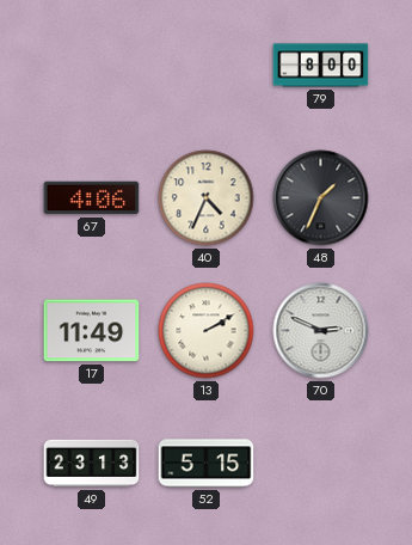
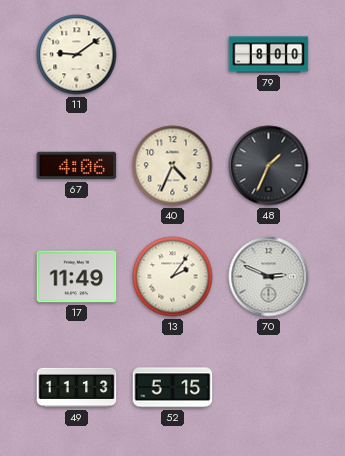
11: none -> 9:09
13: 2:10 -> 2:06
49: 23:13 -> 11:13
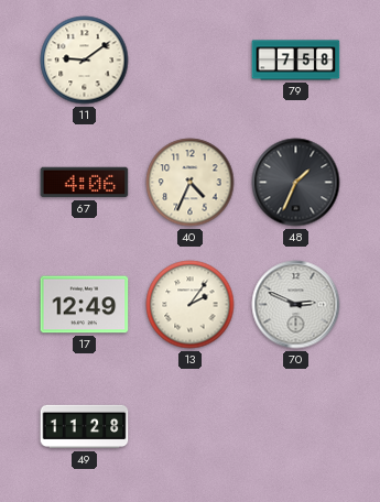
79: 8:00 -> 7:58
17: 11:49 -> 12:49
49: 11:13 -> 11:28
52: 5:15 -> none
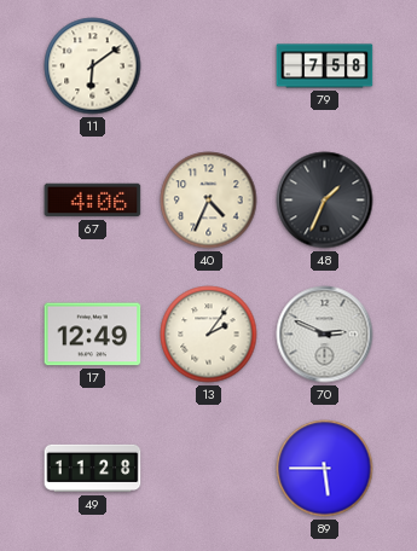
11: 9:09 -> 6:09
89: none -> 5:45
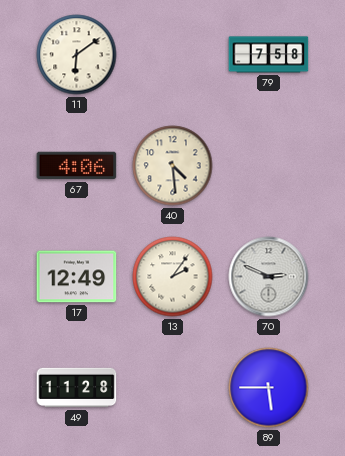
40: 4:34 -> 4:29
48: 1:34 -> none
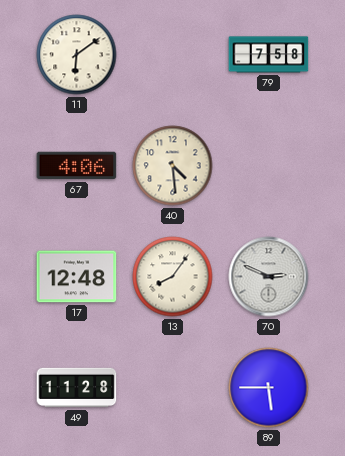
17: 12:49 -> 12:48
13: 2:06 -> 8:06
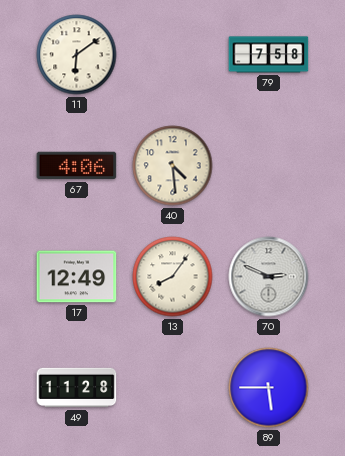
17: 12:48 -> 12:49
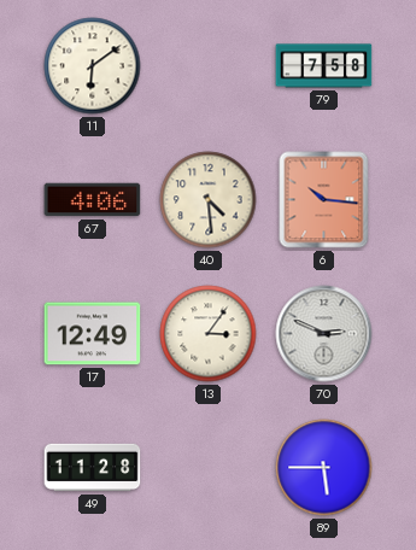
6: none -> 10:16
13: 8:06 -> 3:06
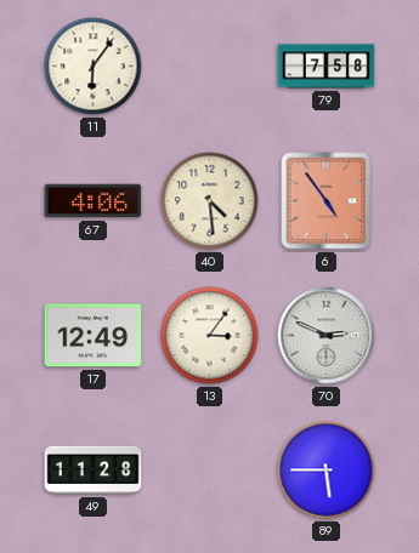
11: 6:09 -> 6:06
6: 10:16 -> 4:54
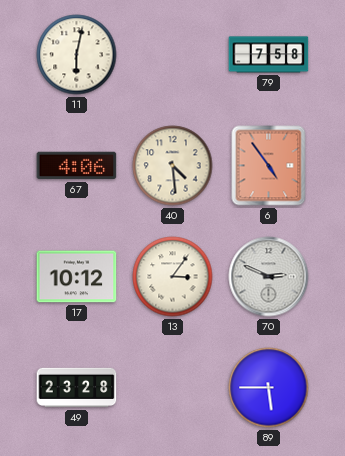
11: 6:06 -> 6:02
17: 12:49 -> 10:12
49: 11:28 -> 23:28
